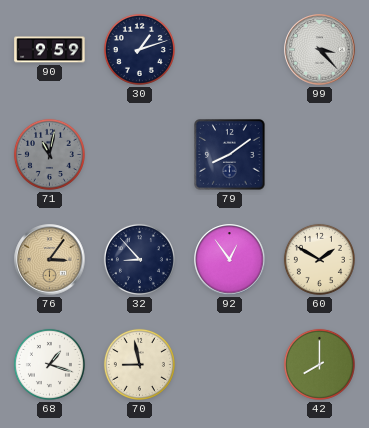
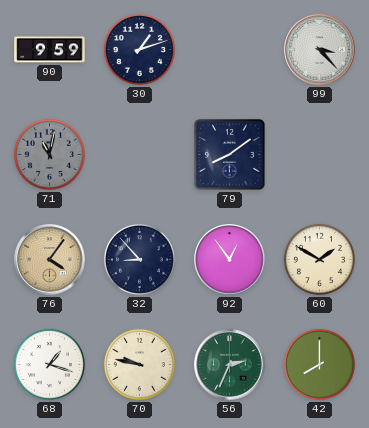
76: 3:06 -> 4:06
70: 8:58 -> 9:47
56: none -> 2:34
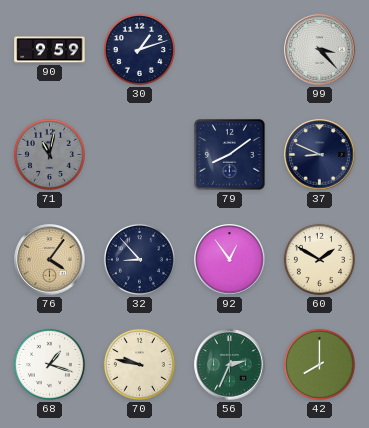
37: none -> 8:49
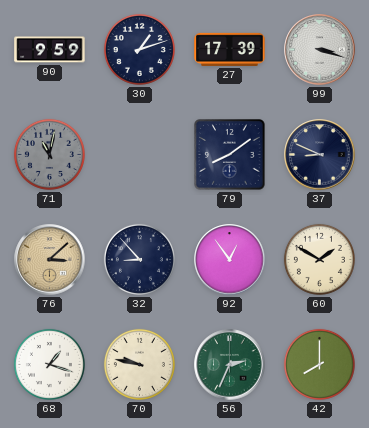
27: none -> 17:39
99: 3:23 -> 3:18
76: 4:06 -> 3:08
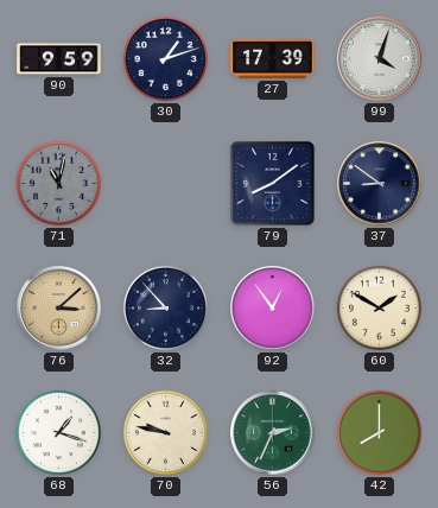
99: 3:18 -> 4:03
37: 8:49 -> 8:51
